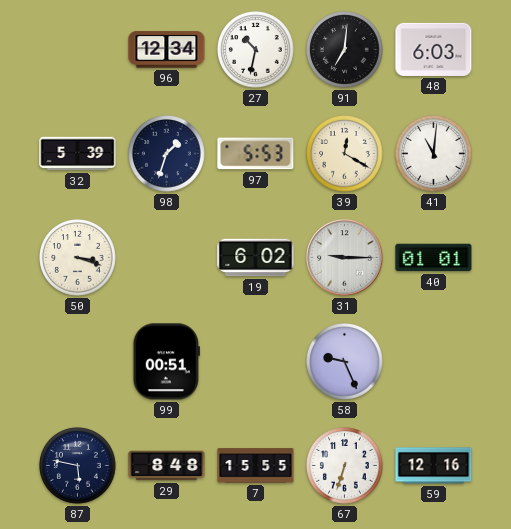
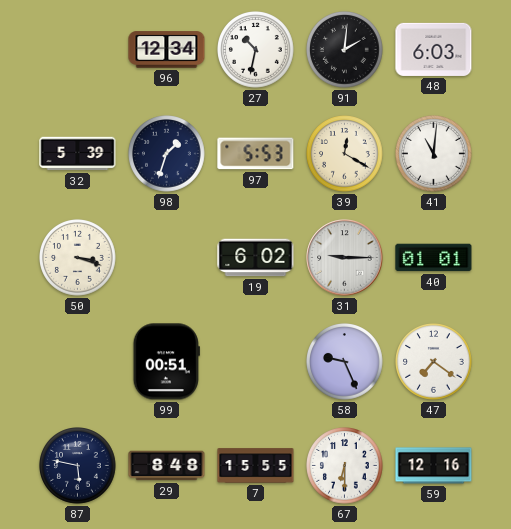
91: 7:01 -> 2:01
47: none -> 7:21
67: 6:33 -> 6:30
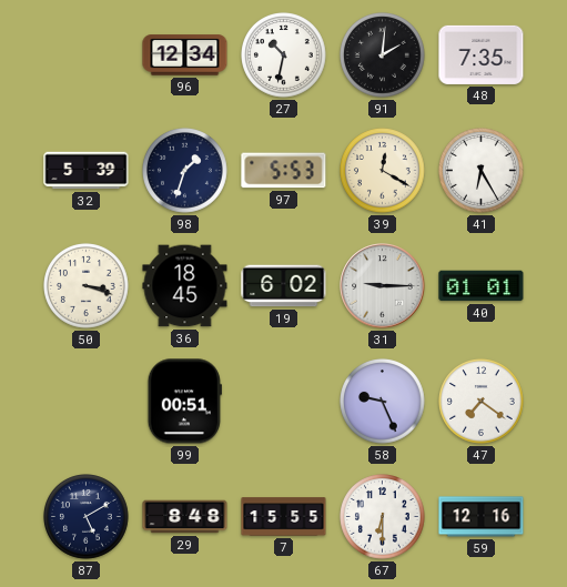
48: 6:03 -> 7:35
41: 11:01 -> 6:25
36: none -> 18:45
87: 5:47 -> 5:10
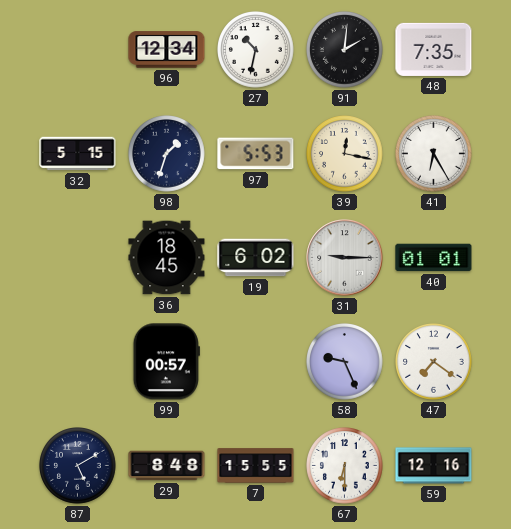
32: 5:39 -> 5:15
39: 12:20 -> 12:17
50: 3:18 -> none
99: 00:51 -> 00:57
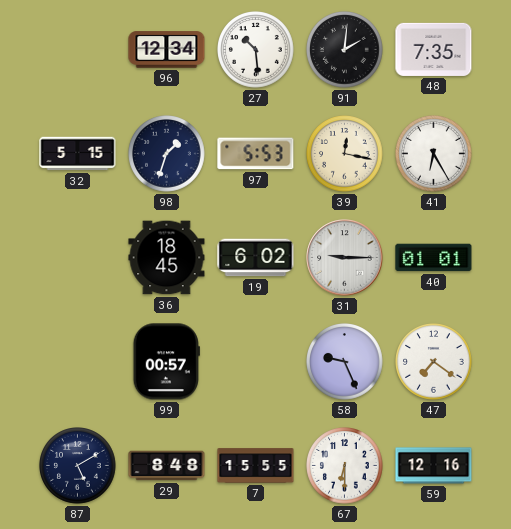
27: 10:32 -> 10:29
